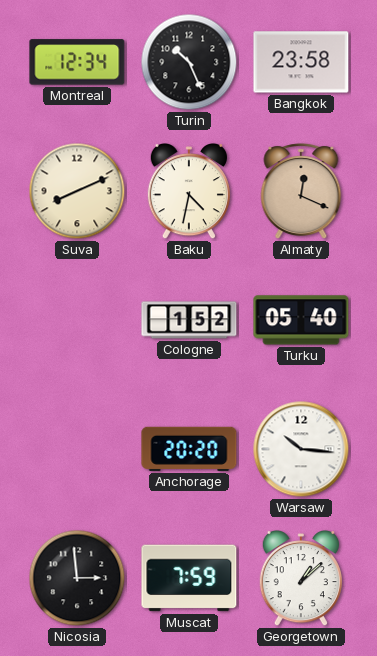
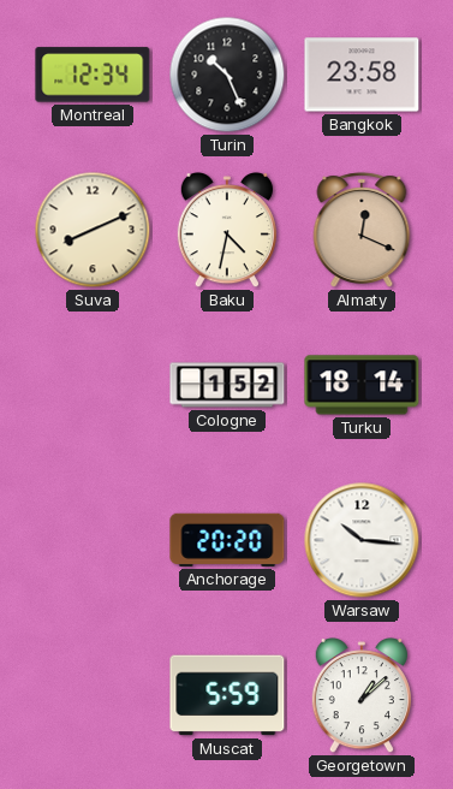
Turku: 05:40 -> 18:14
Nicosia: 2:59 -> none
Muscat: 7:59 -> 5:59
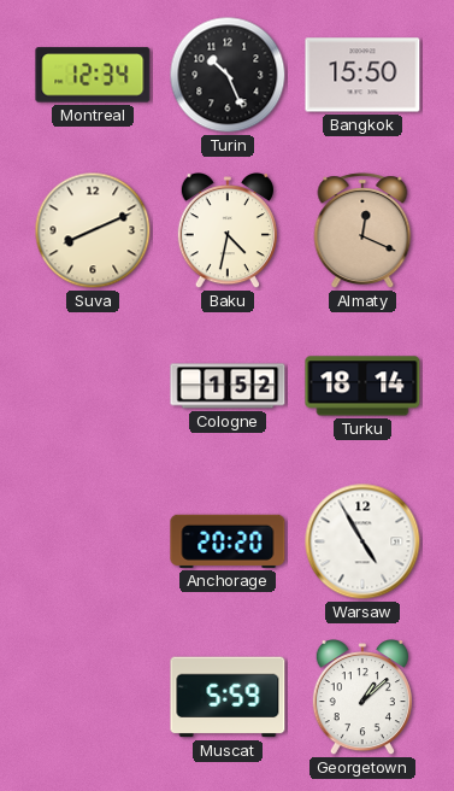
Bangkok: 23:58 -> 15:50
Warsaw: 10:16 -> 4:55
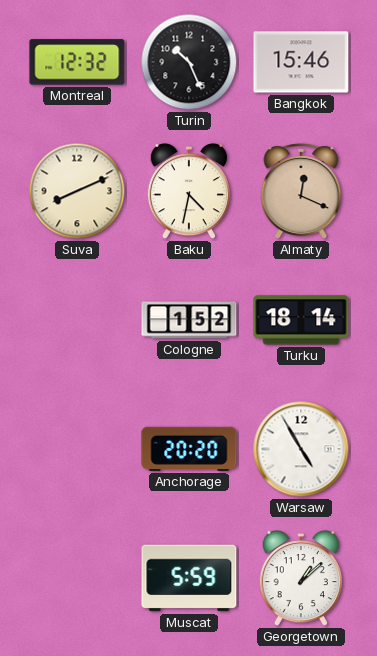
Montreal: 12:34 -> 12:32
Bangkok: 15:50 -> 15:46
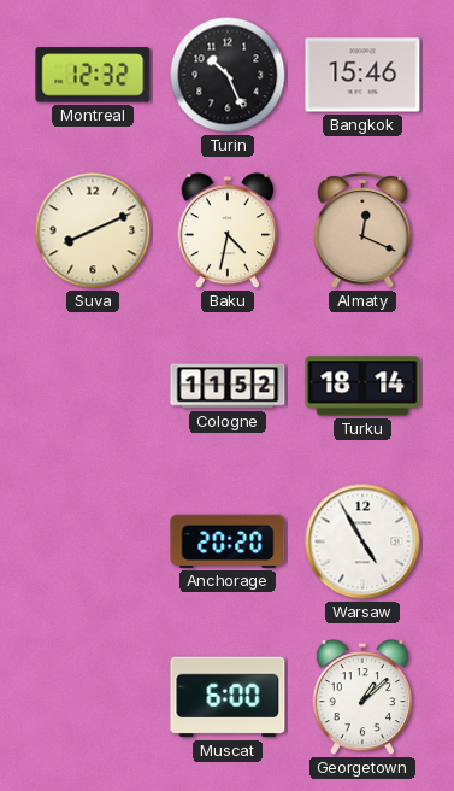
Cologne: 1:52 -> 11:52
Muscat: 5:59 -> 6:00
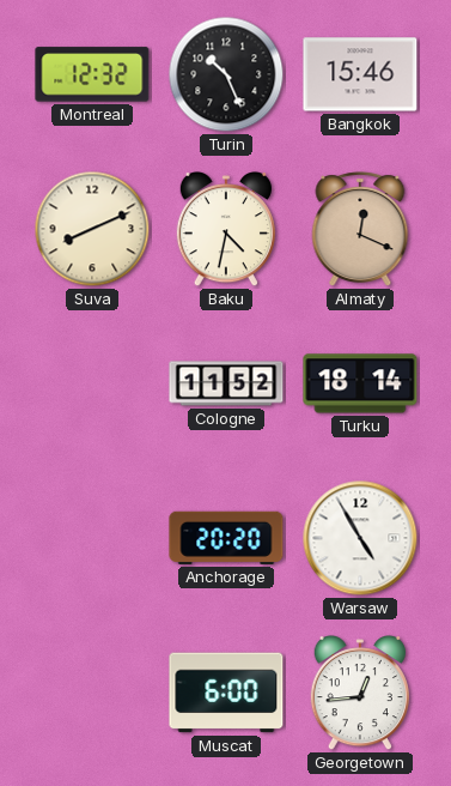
Georgetown: 1:08 -> 12:44
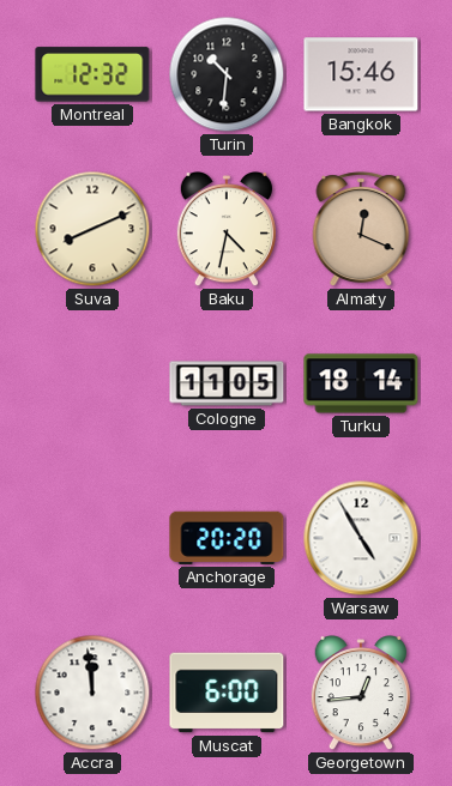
Turin: 10:26 -> 10:31
Cologne: 11:52 -> 11:05
Accra: none -> 11:59
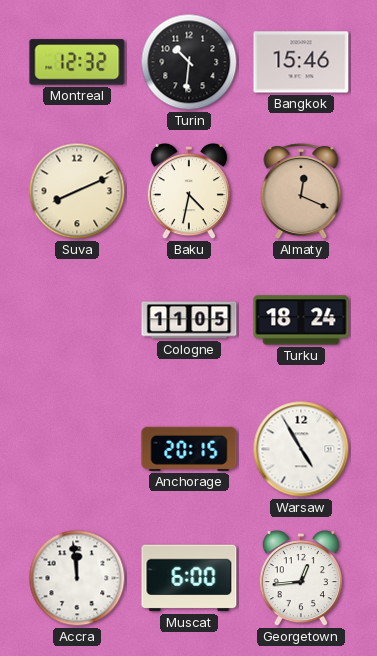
Turku: 18:14 -> 18:24
Anchorage: 20:20 -> 20:15
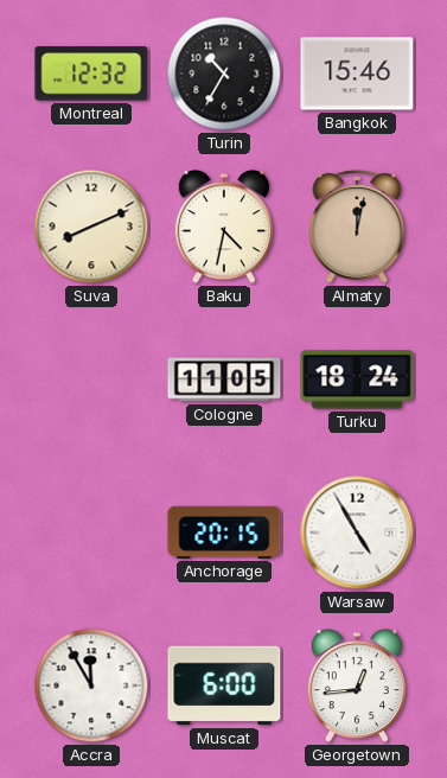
Turin: 10:31 -> 10:35
Almaty: 12:19 -> 12:02
Accra: 11:59 -> 11:55
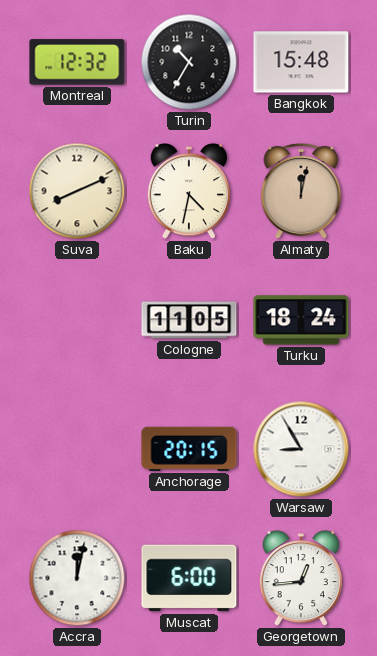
Bangkok: 15:46 -> 15:48
Warsaw: 4:55 -> 8:55
Accra: 11:55 -> 12:02
